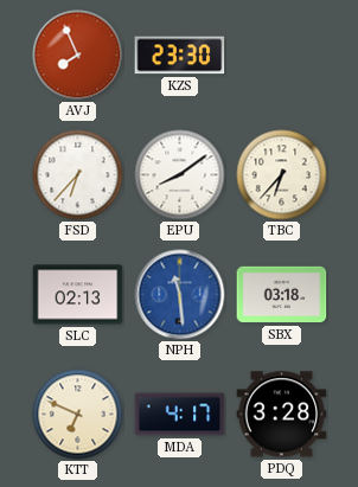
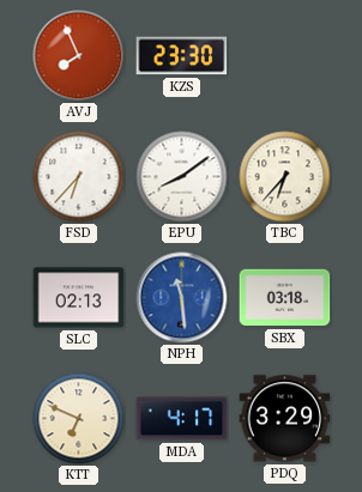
PDQ: 3:28 -> 3:29
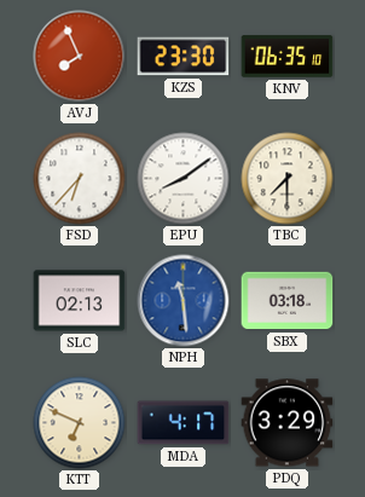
KNV: none -> 06:35
TBC: 6:37 -> 7:30
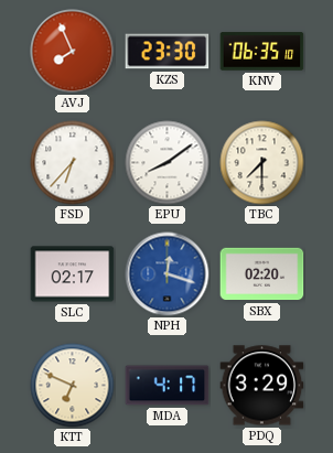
SLC: 02:13 -> 02:17
NPH: 11:29 -> 12:18
SBX: 03:18 -> 02:20
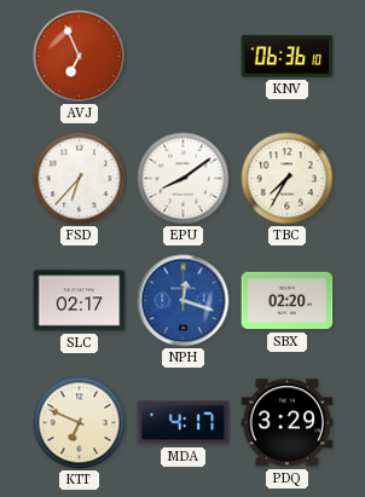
AVJ: 7:56 -> 6:56
KZS: 23:30 -> none
KNV: 06:35 -> 06:36
TBC: 7:30 -> 7:35
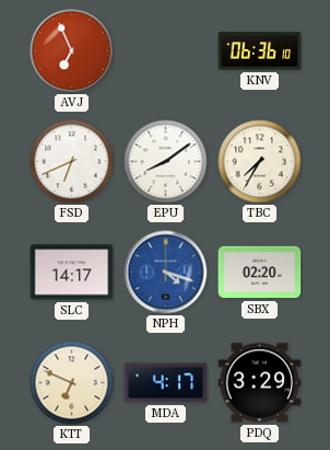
FSD: 6:37 -> 6:41
SLC: 02:17 -> 14:17
NPH: 12:18 -> 4:18
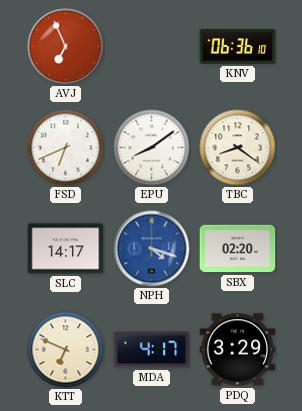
TBC: 7:35 -> 8:21
